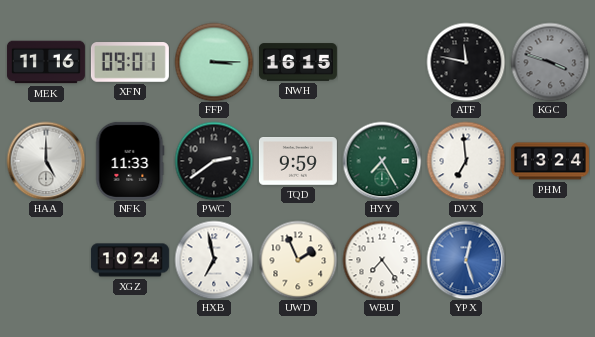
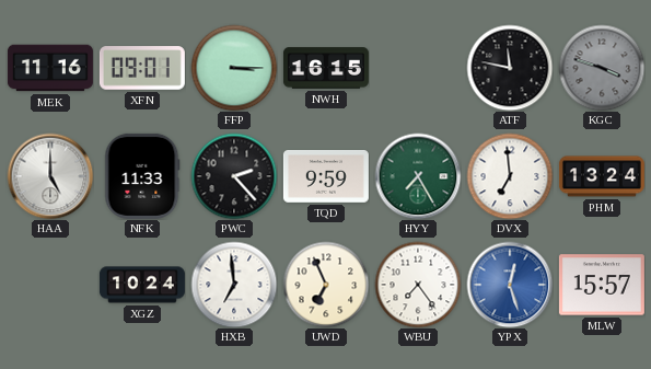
PWC: 2:39 -> 2:23
HXB: 6:58 -> 6:59
UWD: 1:56 -> 6:56
MLW: none -> 15:57
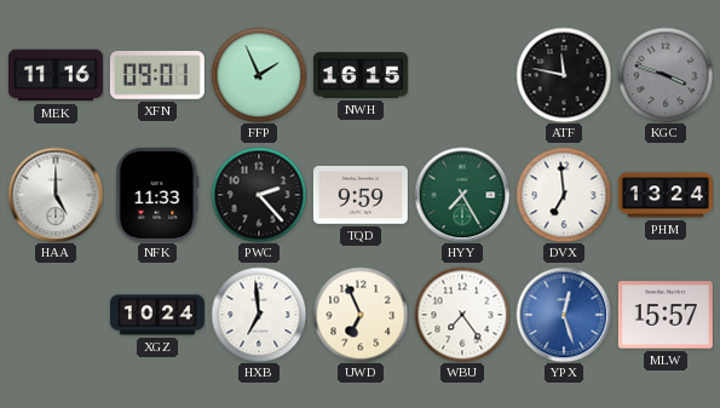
FFP: 3:15 -> 1:56
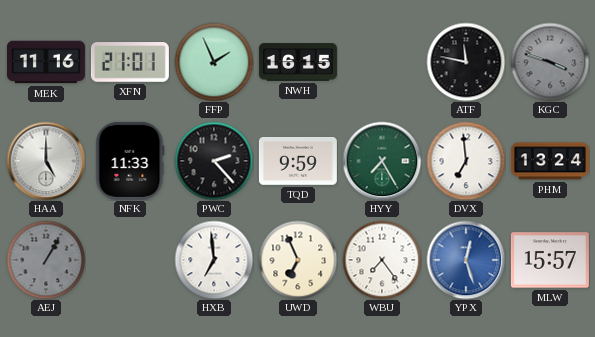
XFN: 09:01 -> 21:01
AEJ: none -> 1:05
XGZ: 10:24 -> none
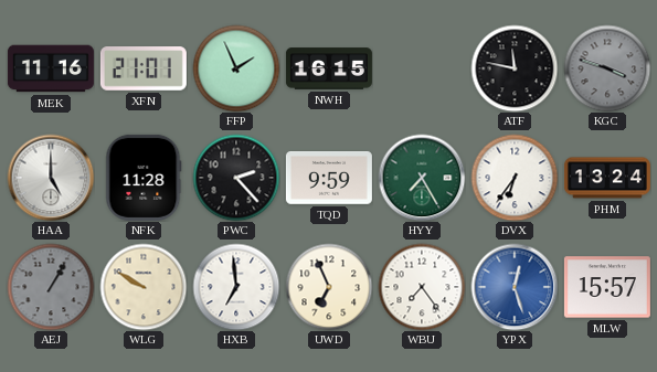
NFK: 11:33 -> 11:28
DVX: 6:59 -> 6:36
WLG: none -> 9:50
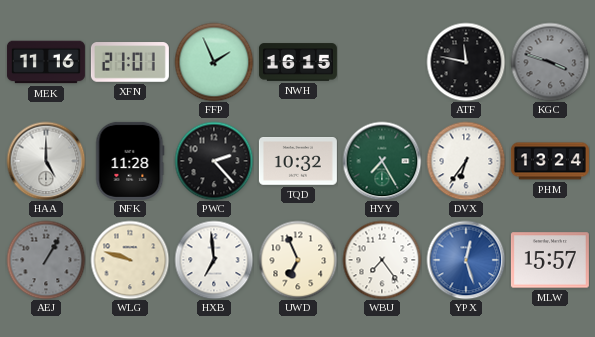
TQD: 9:59 -> 10:32
WLG: 9:50 -> 9:48
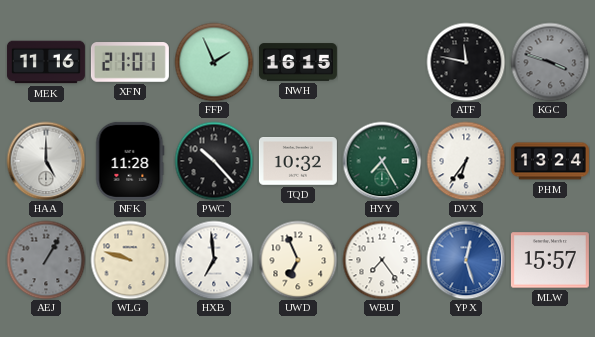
PWC: 2:23 -> 10:23
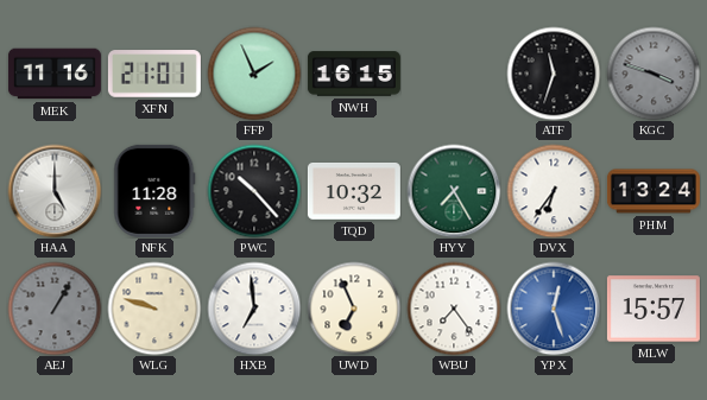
ATF: 11:47 -> 11:33
